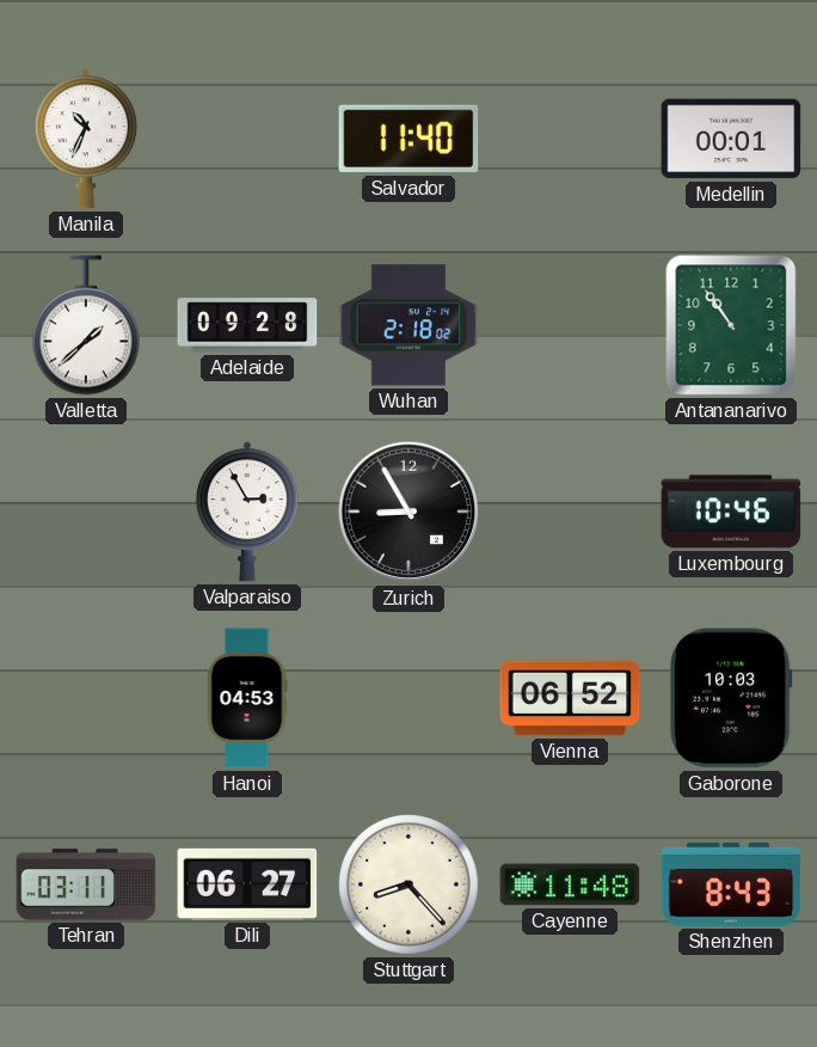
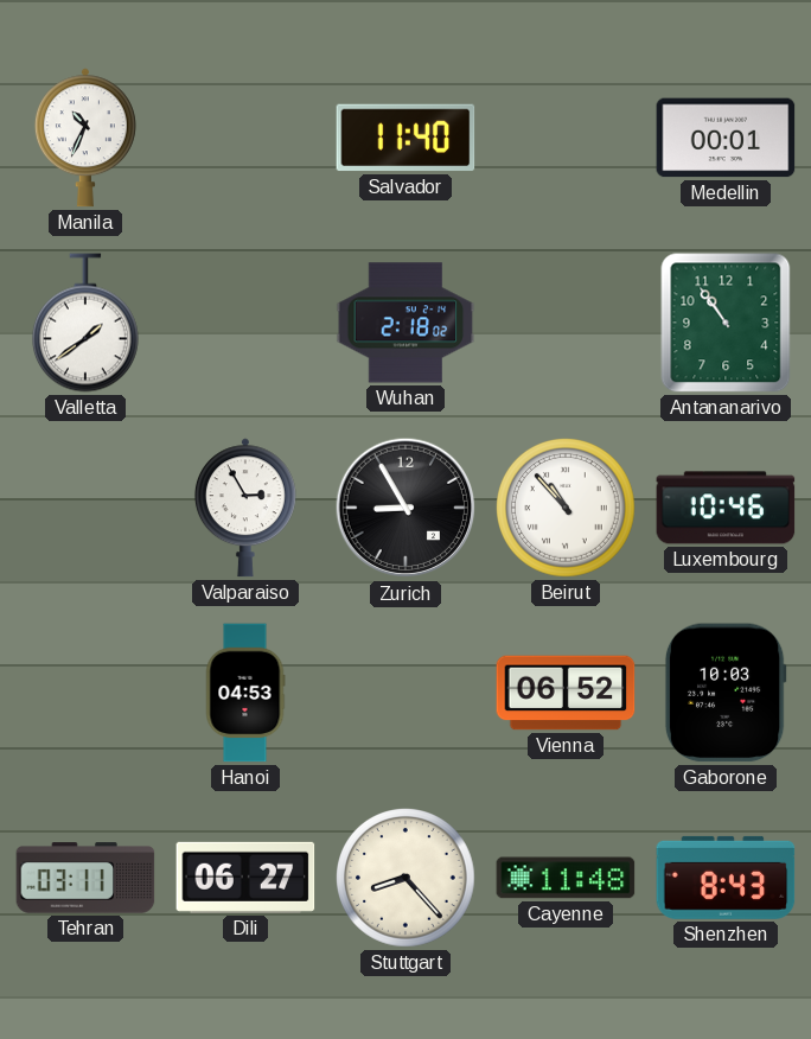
Valletta: 1:38 -> 1:39
Adelaide: 09:28 -> none
Beirut: none -> 10:53
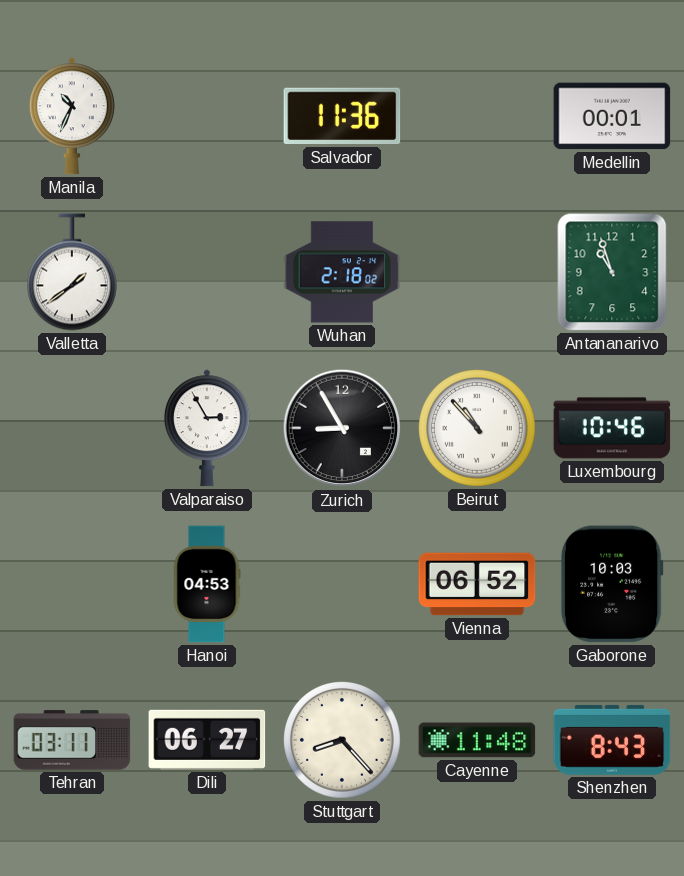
Salvador: 11:40 -> 11:36
Antananarivo: 10:54 -> 10:57
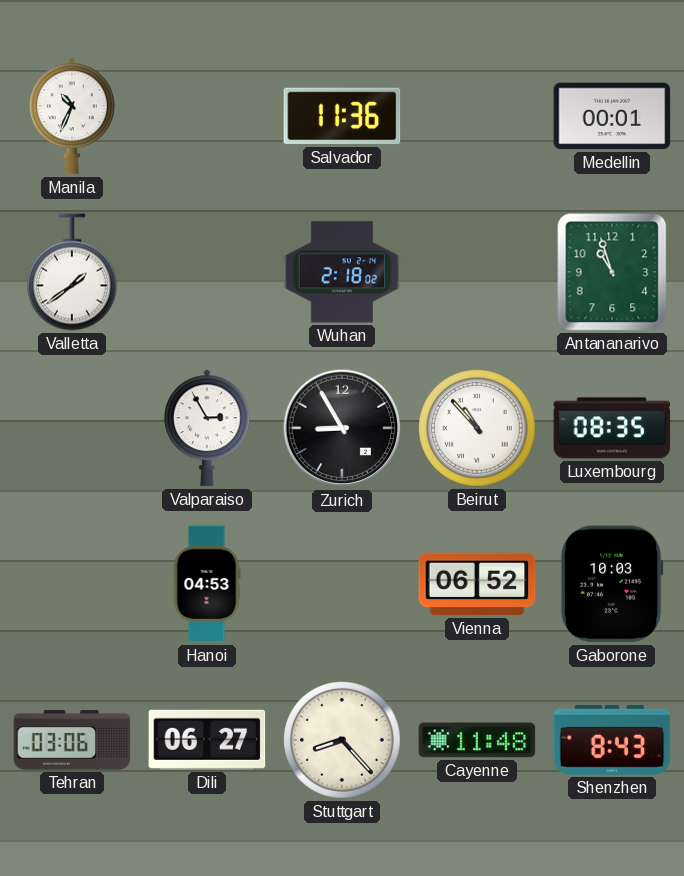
Luxembourg: 10:46 -> 08:35
Tehran: 03:11 -> 03:06
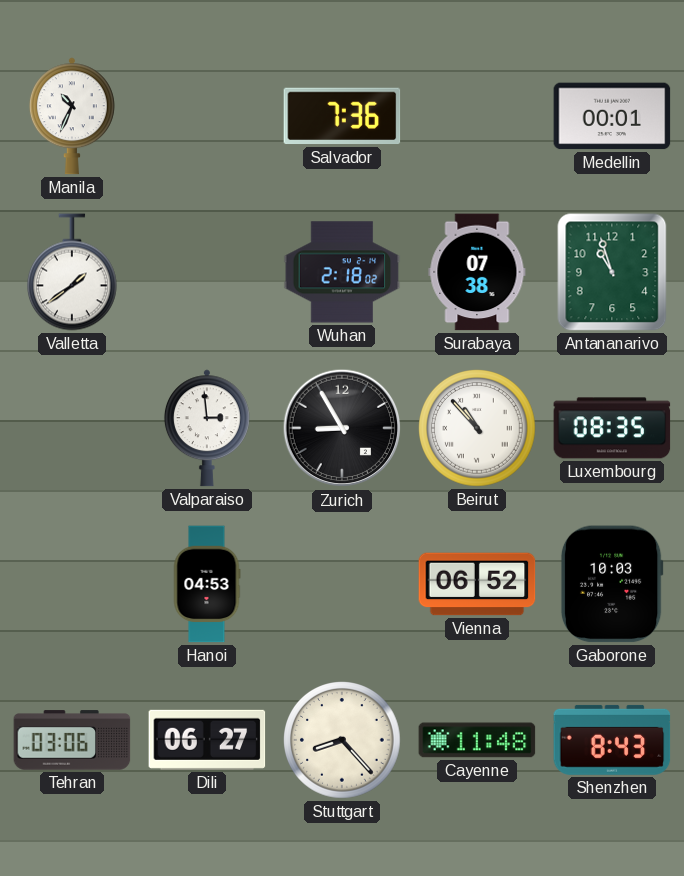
Salvador: 11:36 -> 7:36
Surabaya: none -> 07:38
Valparaiso: 2:55 -> 2:59
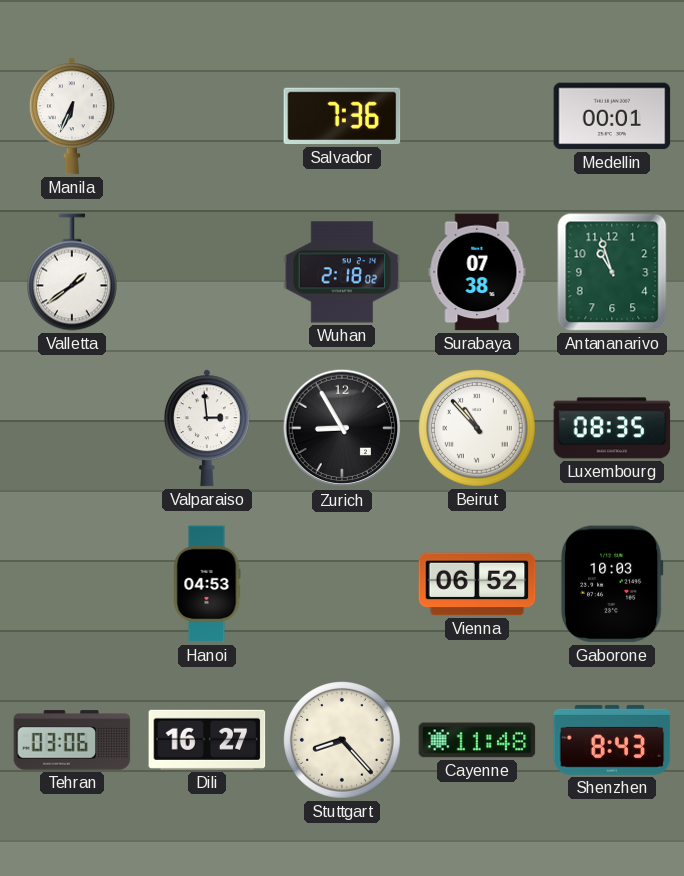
Manila: 10:34 -> 6:34
Dili: 06:27 -> 16:27
